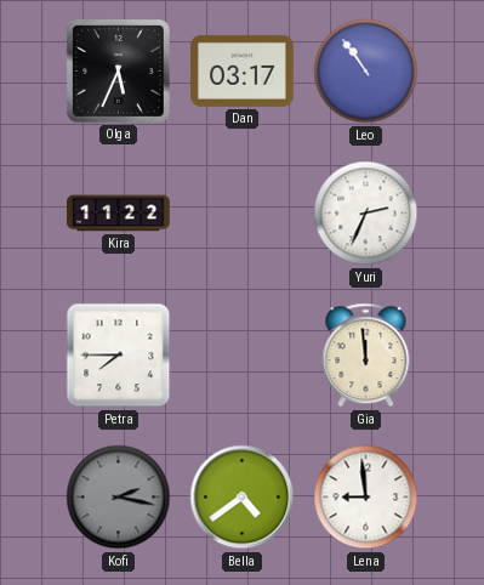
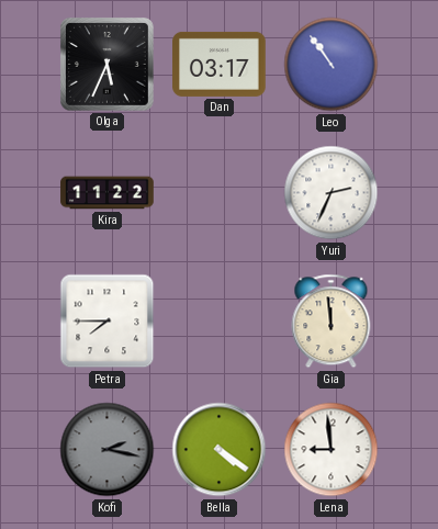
Bella: 4:39 -> 4:21
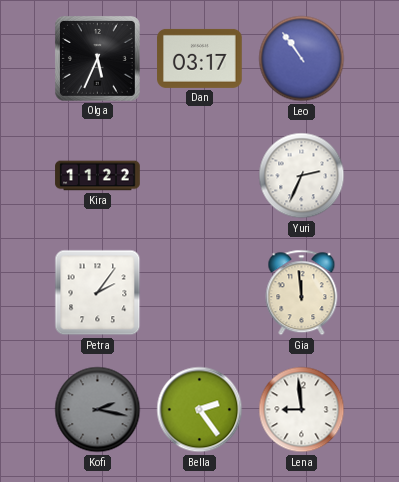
Petra: 7:45 -> 2:06
Bella: 4:21 -> 2:24
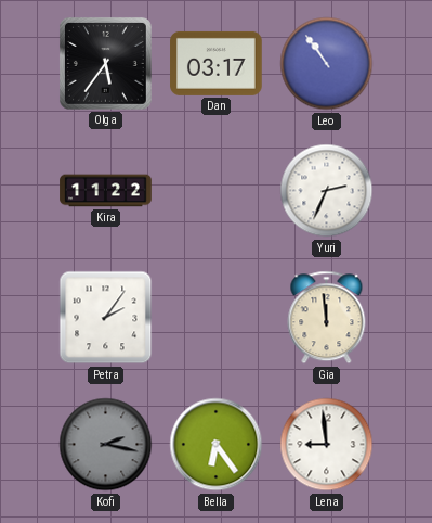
Olga: 5:34 -> 5:36
Bella: 2:24 -> 6:24
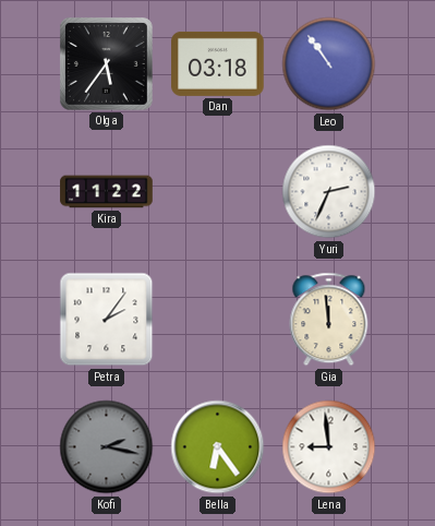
Dan: 03:17 -> 03:18
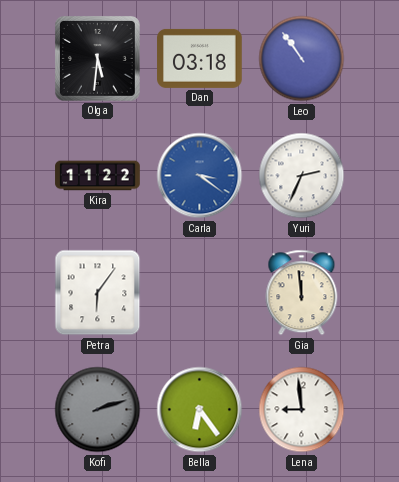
Olga: 5:36 -> 5:31
Carla: none -> 3:21
Petra: 2:06 -> 6:06
Kofi: 2:17 -> 2:12
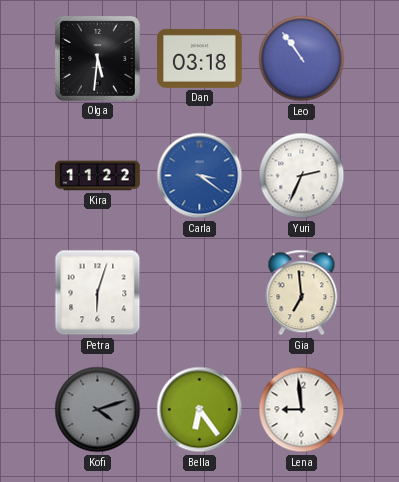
Petra: 6:06 -> 6:03
Gia: 11:59 -> 6:59
Kofi: 2:12 -> 4:12
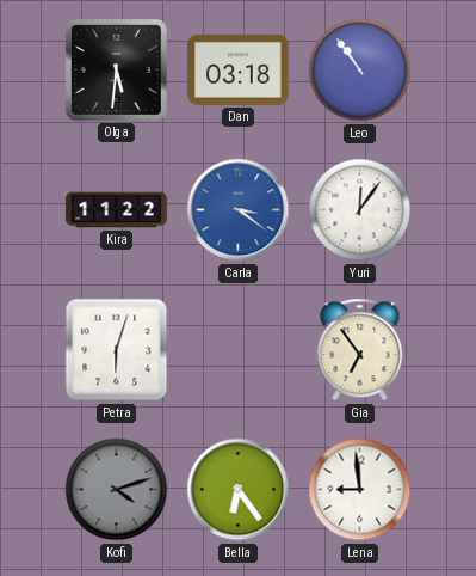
Yuri: 2:34 -> 12:06
Gia: 6:59 -> 6:54
